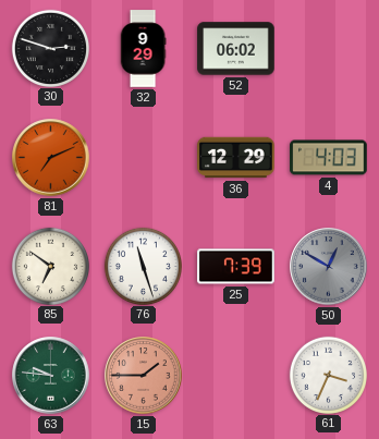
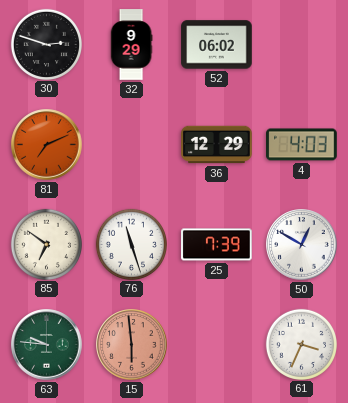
50 dial: grey -> white
15: 1:45 -> 5:59
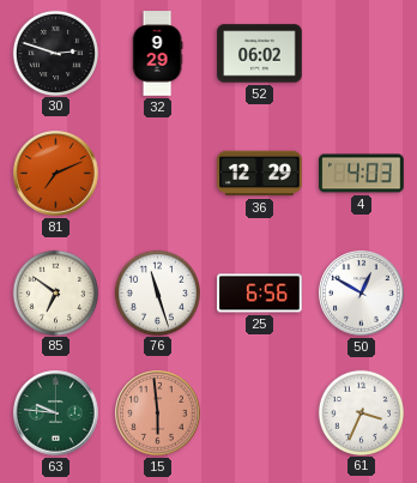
25: 7:39 -> 6:56
